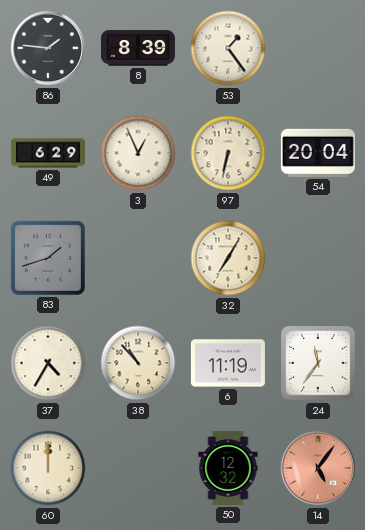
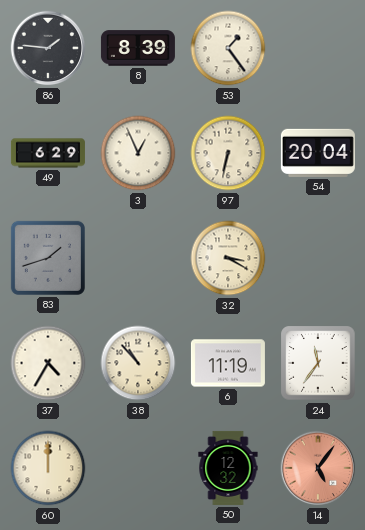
32: 7:05 -> 3:20
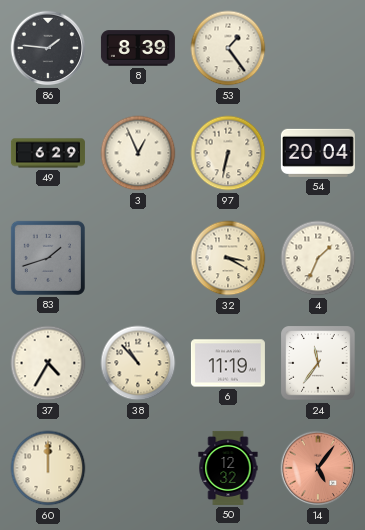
4: none -> 1:34
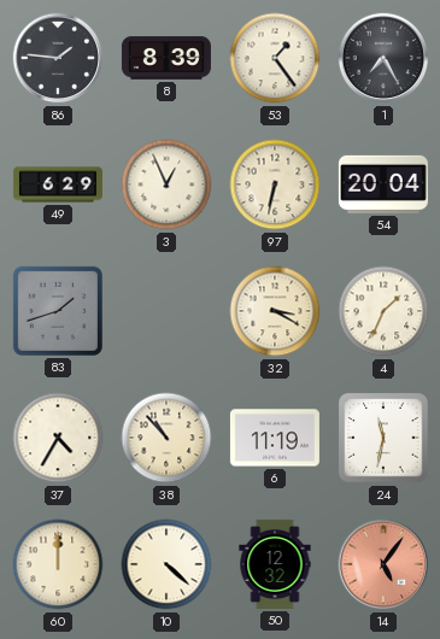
1: none -> 7:25
24: 11:36 -> 11:32
10: none -> 4:22
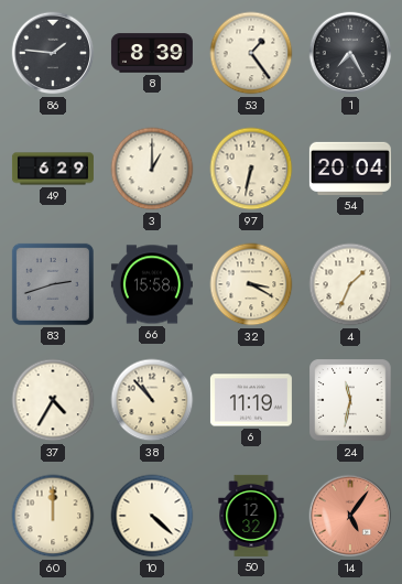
3: 12:56 -> 1:00
83: 1:42 -> 2:42
66: none -> 15:58
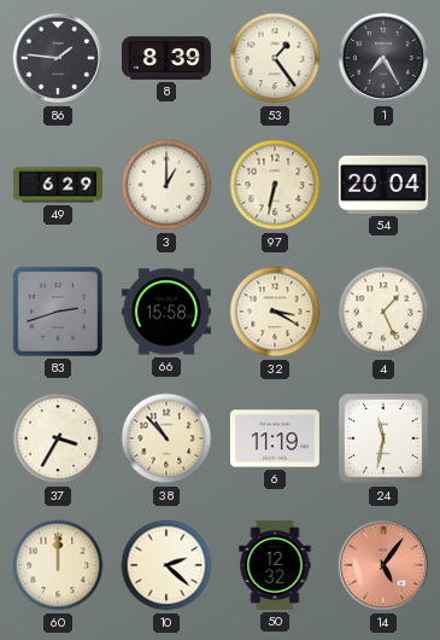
4: 1:34 -> 1:26
37: 4:35 -> 3:35
10: 4:22 -> 2:22
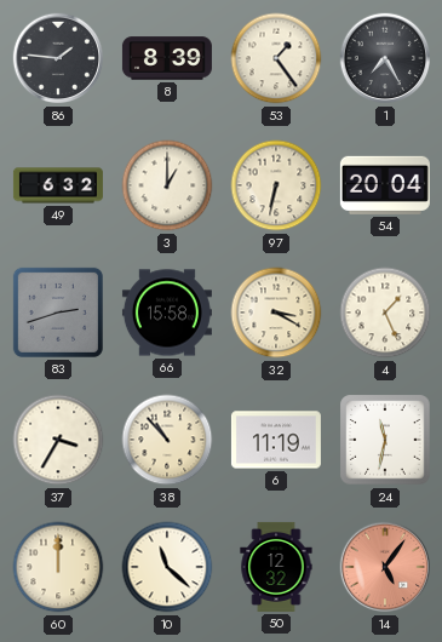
49: 6:29 -> 6:32
10: 2:22 -> 11:22
